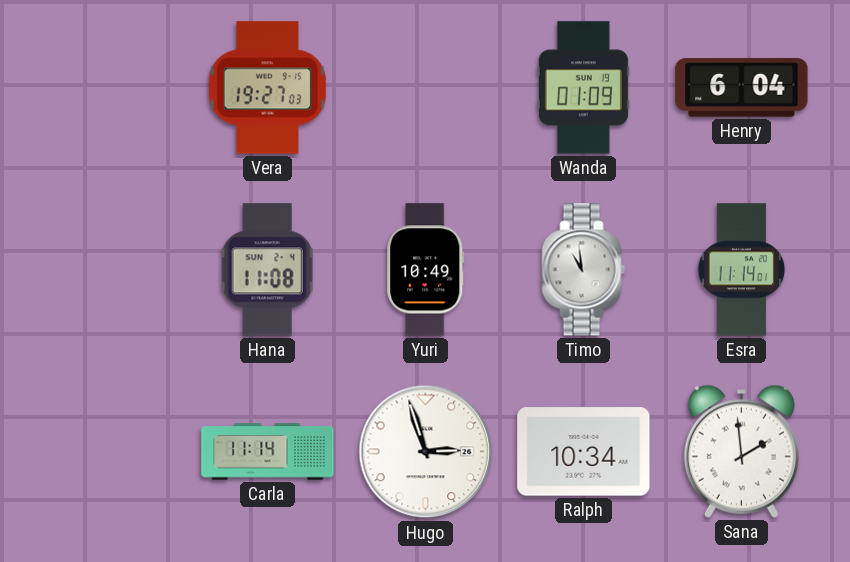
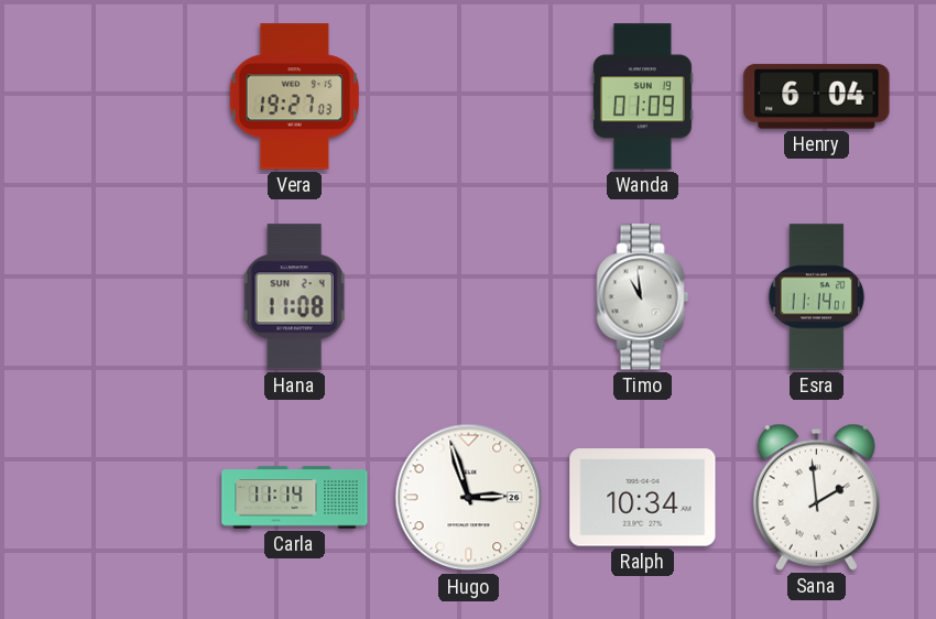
Yuri: 10:49 -> none
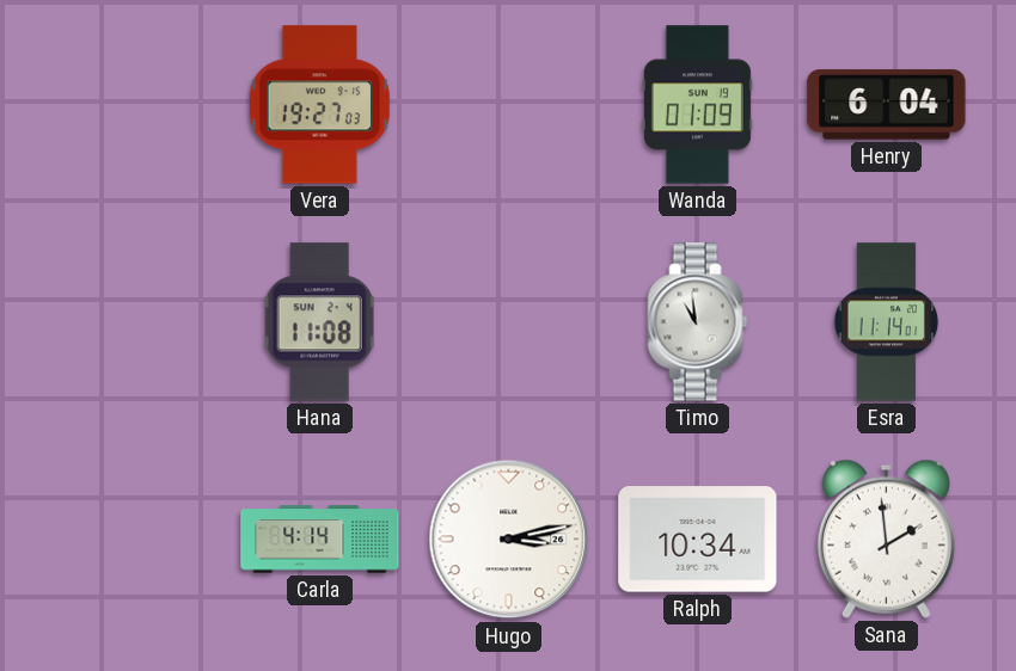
Carla: 11:14 -> 4:14
Hugo: 2:57 -> 3:13
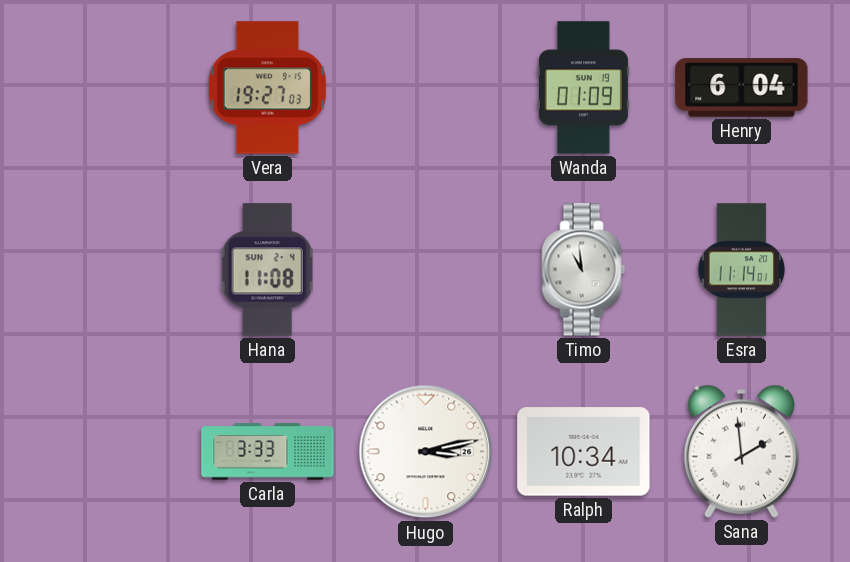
Carla: 4:14 -> 3:33
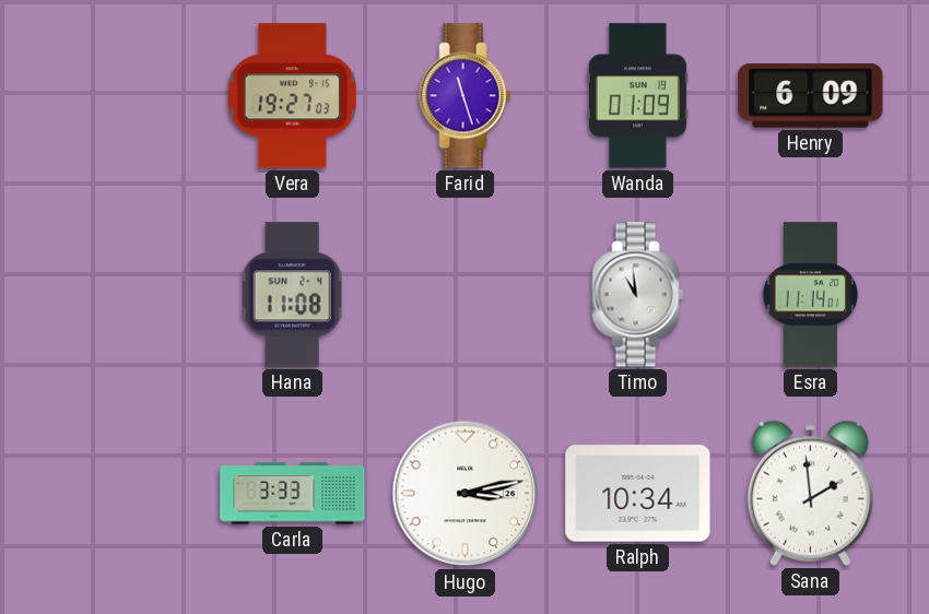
Farid: none -> 11:27
Henry: 6:04 -> 6:09
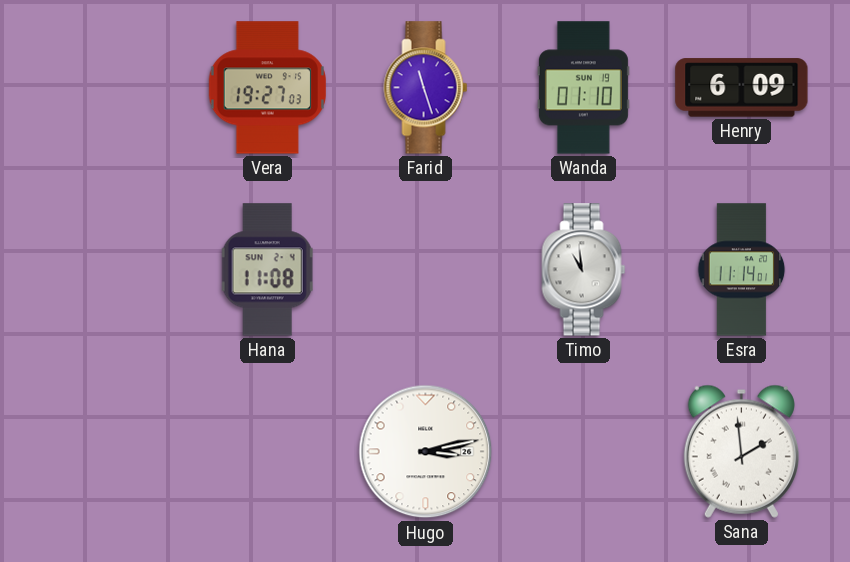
Wanda: 01:09 -> 01:10
Carla: 3:33 -> none
Ralph: 10:34 -> none
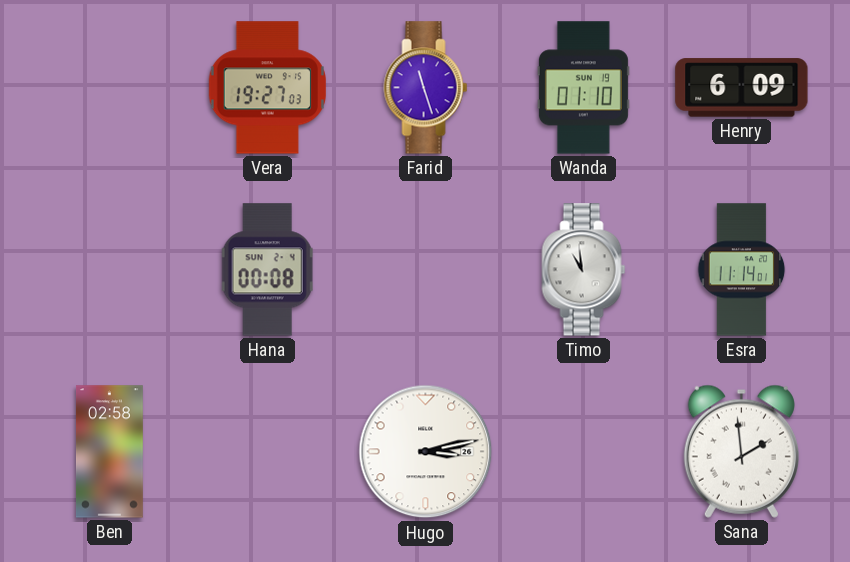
Hana: 11:08 -> 00:08
Ben: none -> 02:58
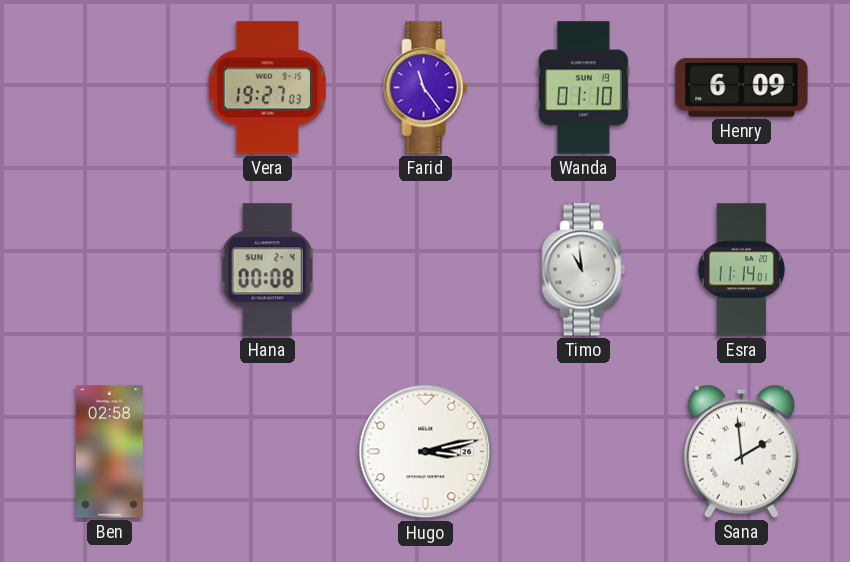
Farid: 11:27 -> 11:24
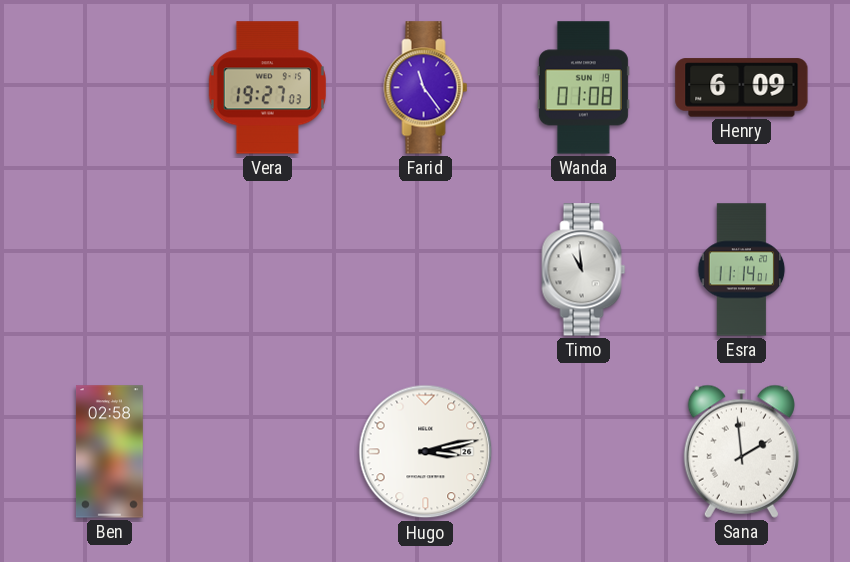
Wanda: 01:10 -> 01:08
Hana: 00:08 -> none
